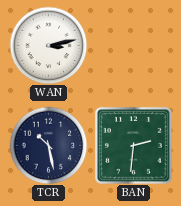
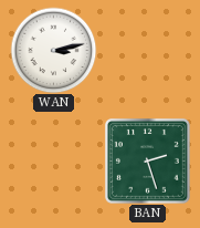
TCR: 10:28 -> none
BAN: 2:31 -> 2:27
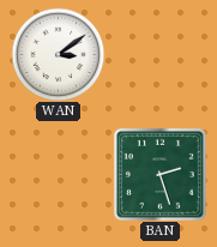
WAN: 3:13 -> 3:09
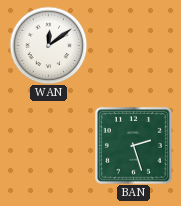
WAN: 3:09 -> 12:09
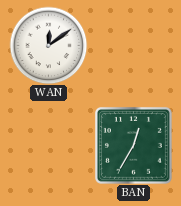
BAN: 2:27 -> 12:35
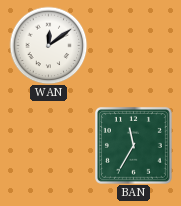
BAN: 12:35 -> 11:35
